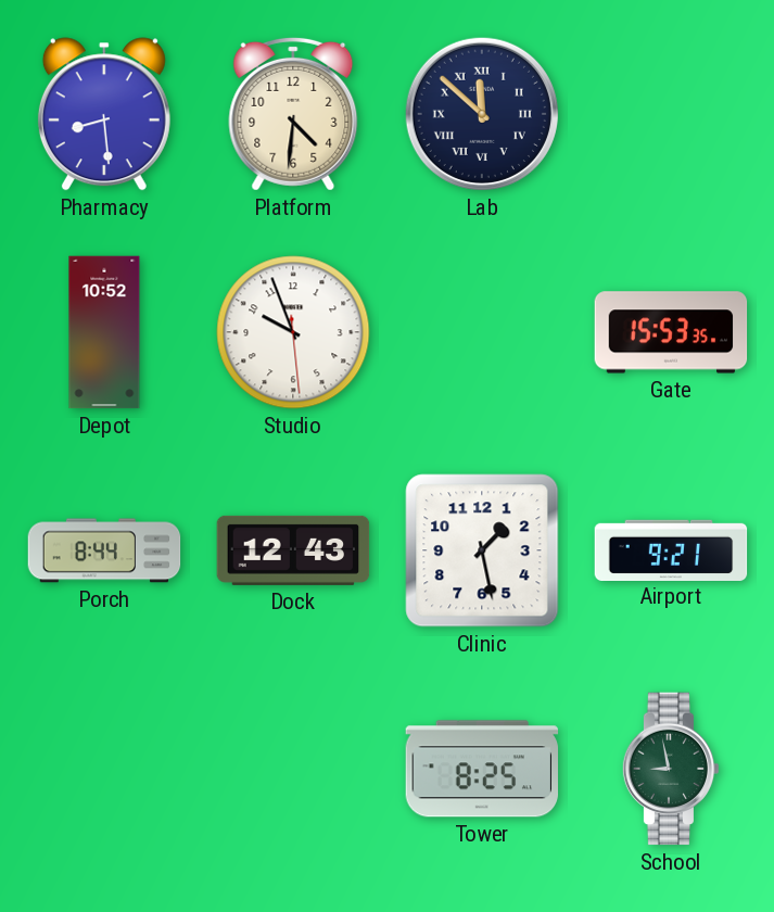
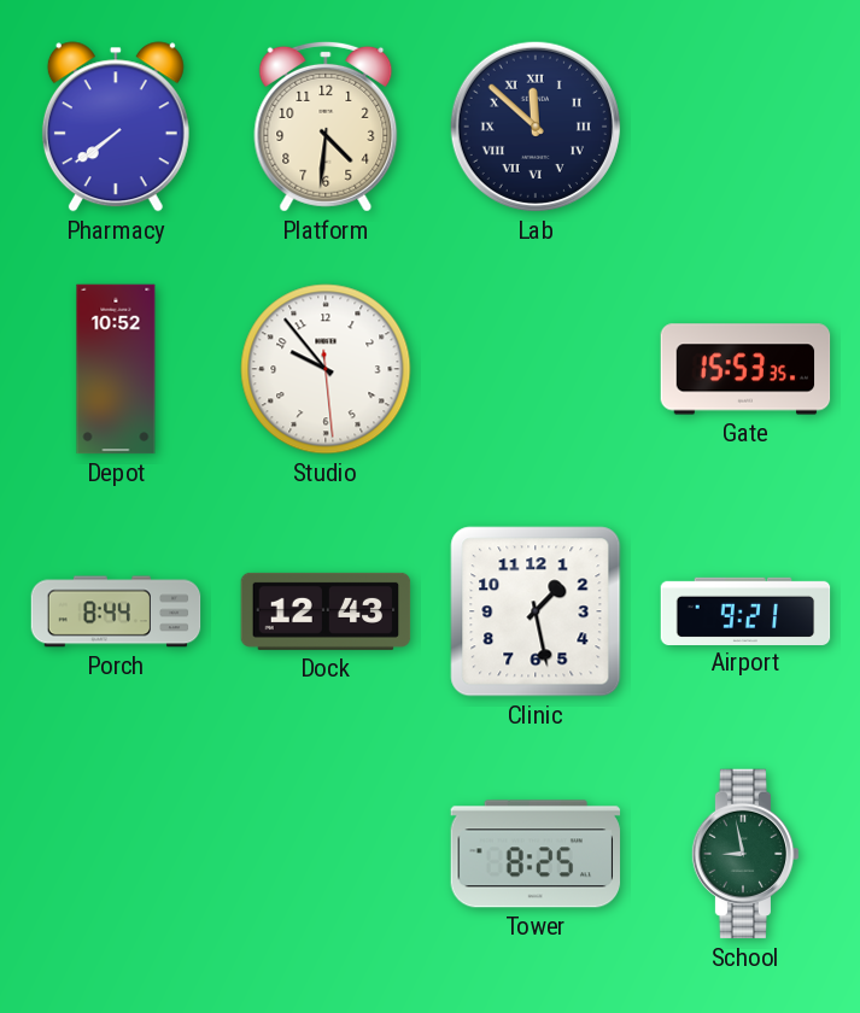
Pharmacy: 8:29 -> 7:39
Studio: 9:56 -> 9:53
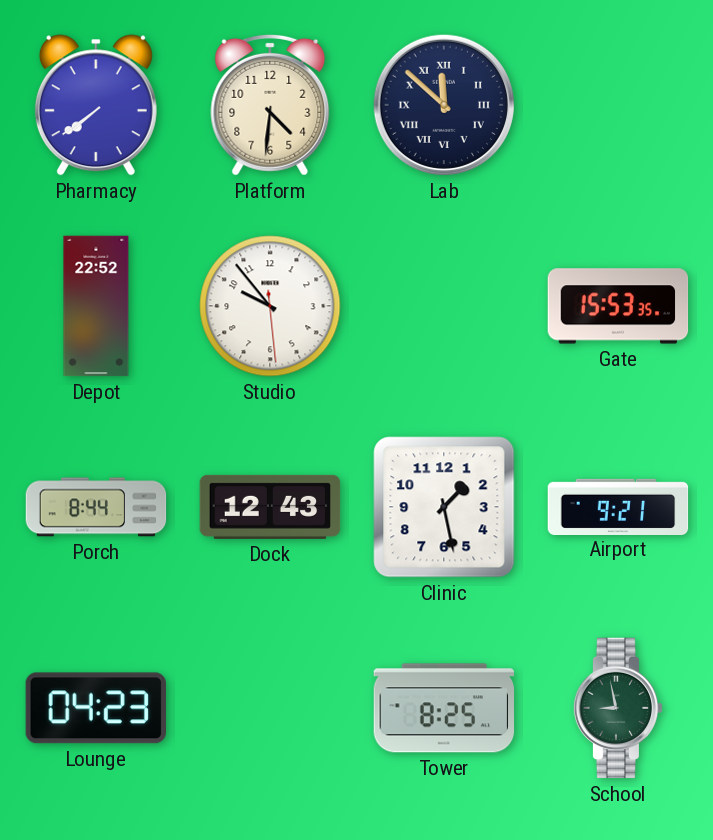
Depot: 10:52 -> 22:52
Lounge: none -> 04:23
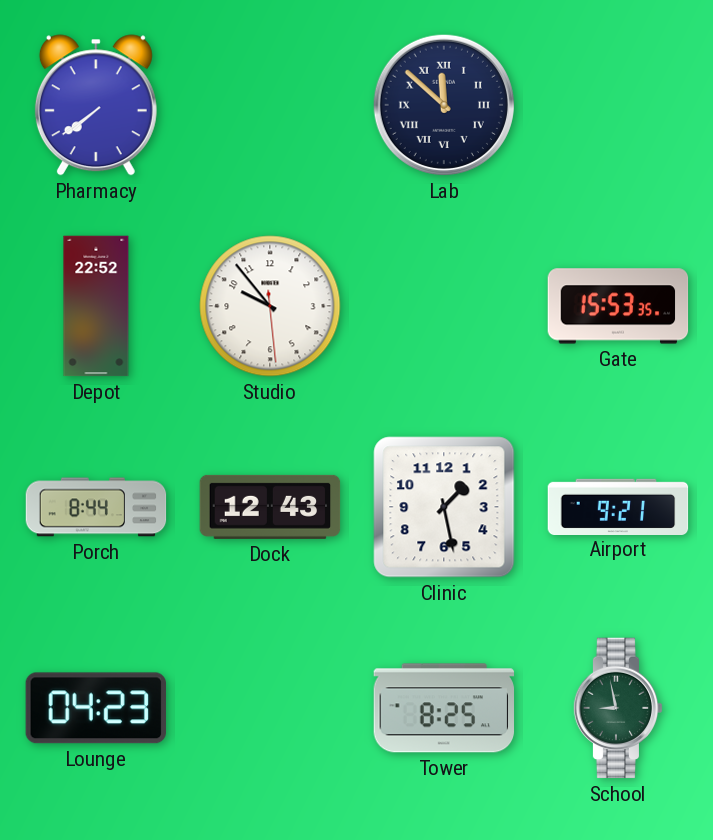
Platform: 4:31 -> none
